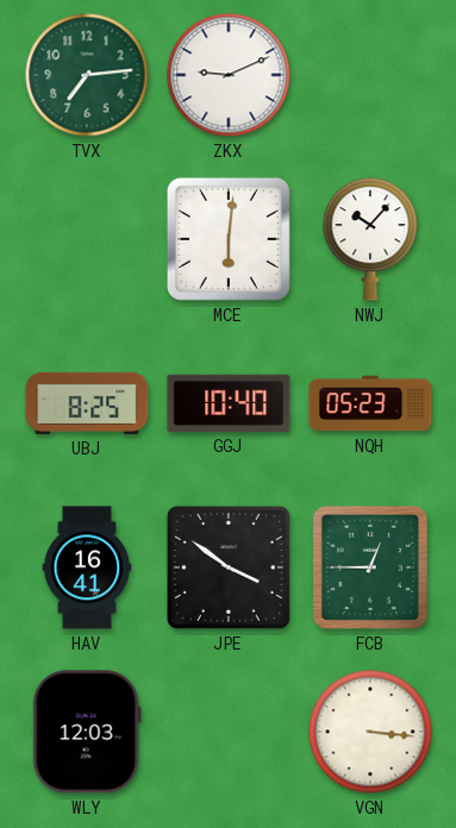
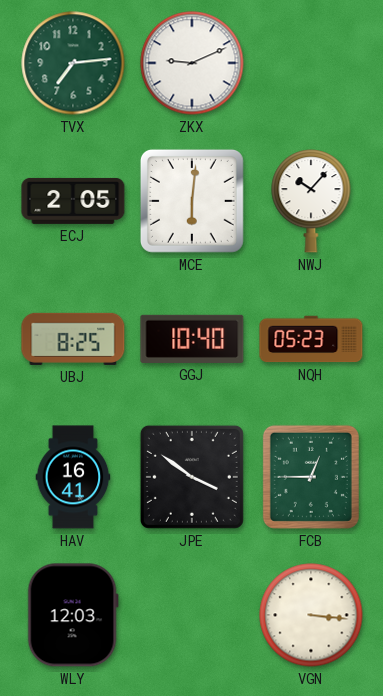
ECJ: none -> 2:05
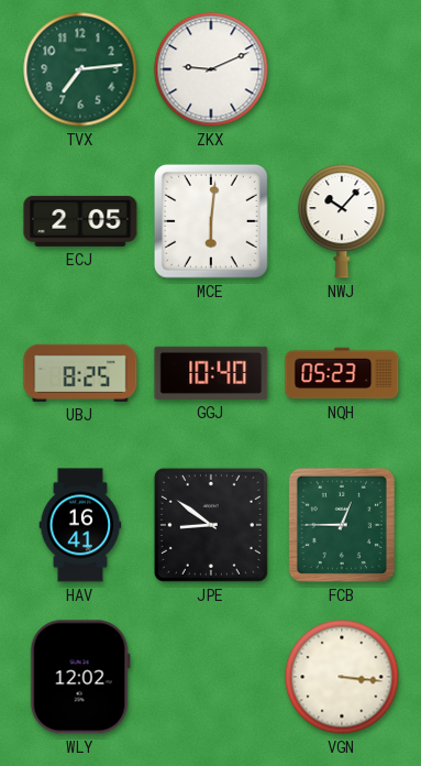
JPE: 3:51 -> 8:51
WLY: 12:03 -> 12:02
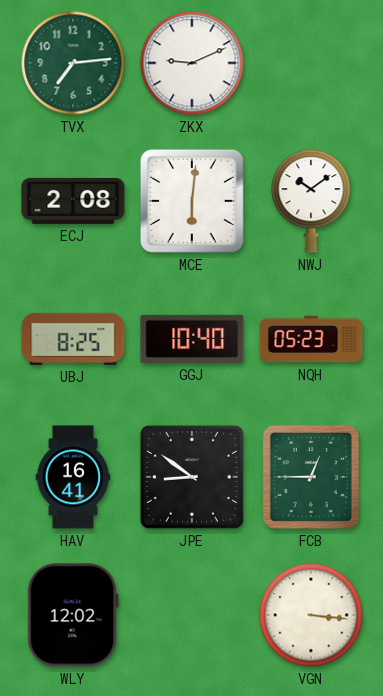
ECJ: 2:05 -> 2:08
NWJ: 10:07 -> 10:09
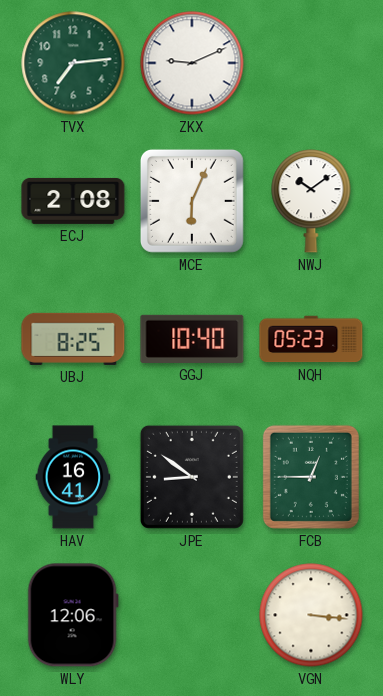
MCE: 6:01 -> 6:04
WLY: 12:02 -> 12:06
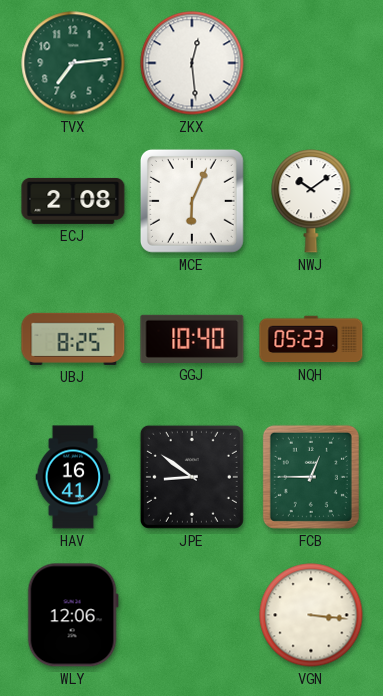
ZKX: 9:11 -> 12:29
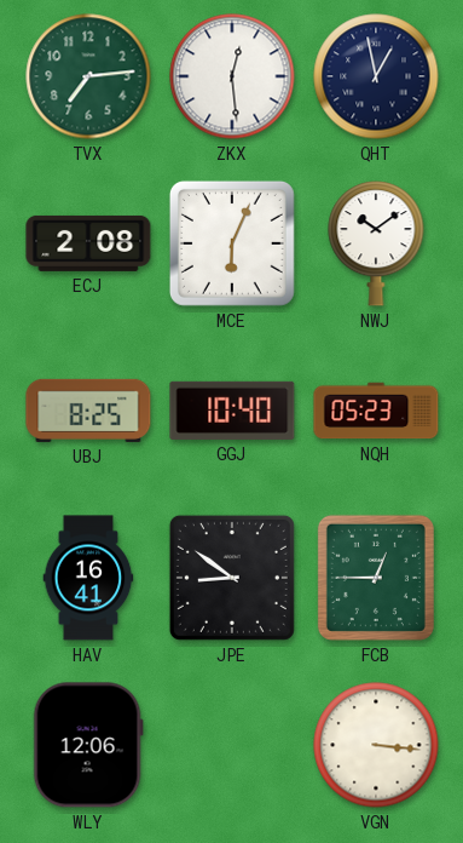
QHT: none -> 12:58
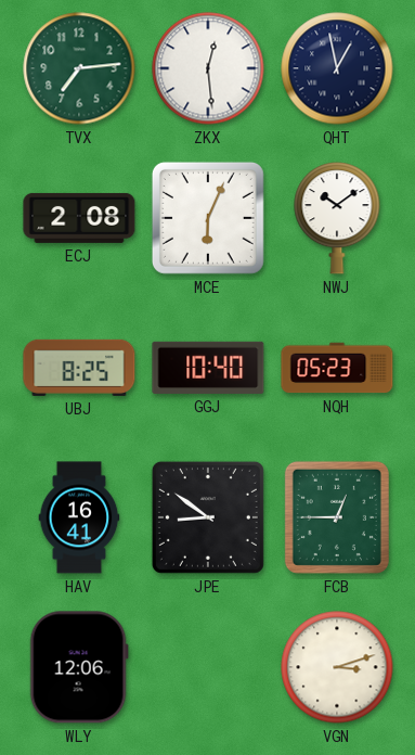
VGN: 3:16 -> 3:12
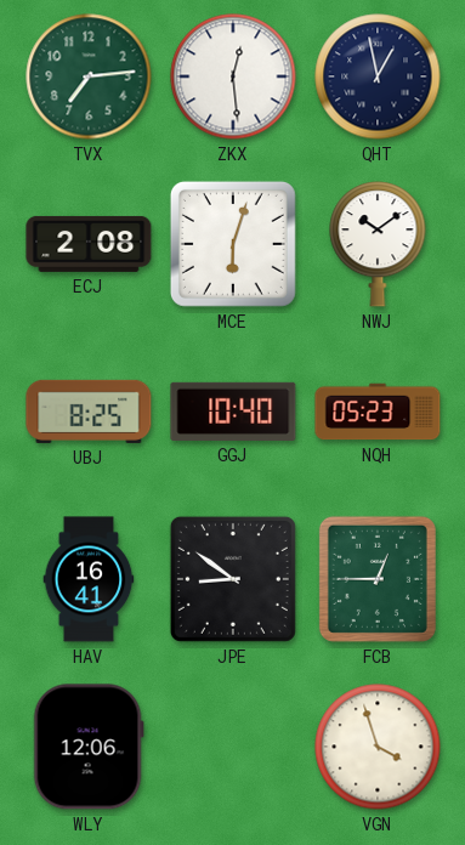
MCE: 6:04 -> 6:03
VGN: 3:12 -> 3:57
